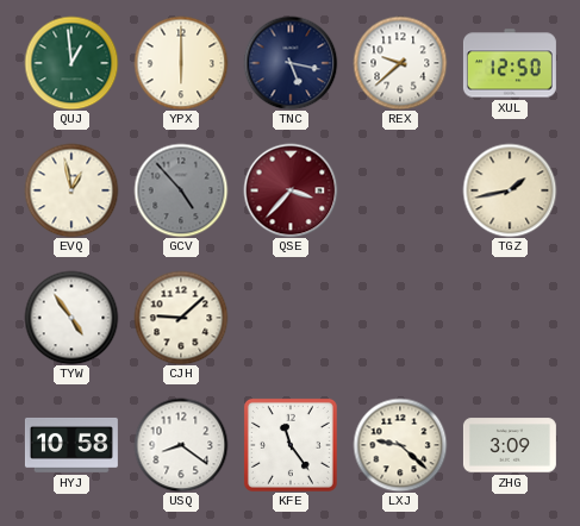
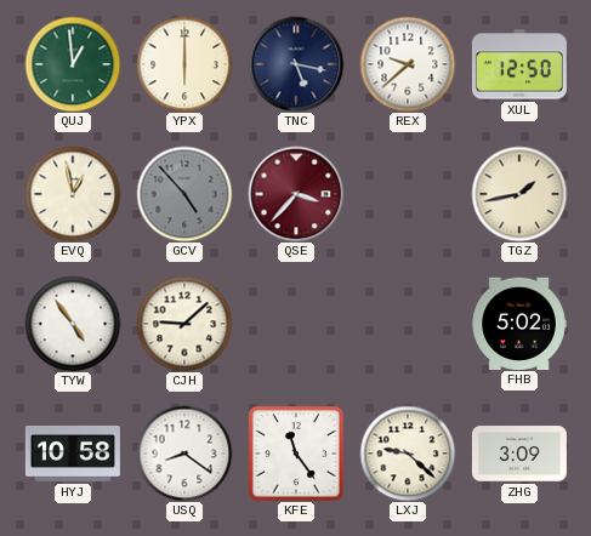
FHB: none -> 5:02
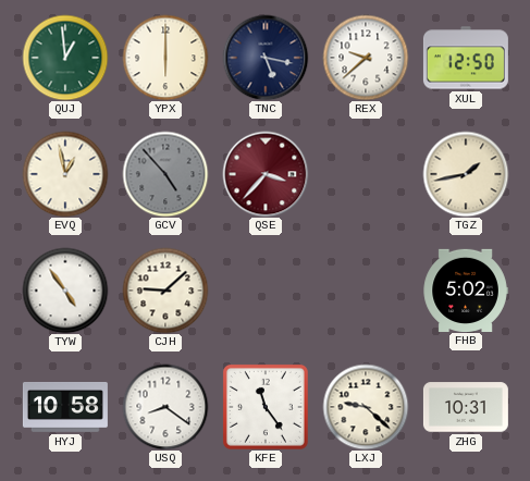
ZHG: 3:09 -> 10:31
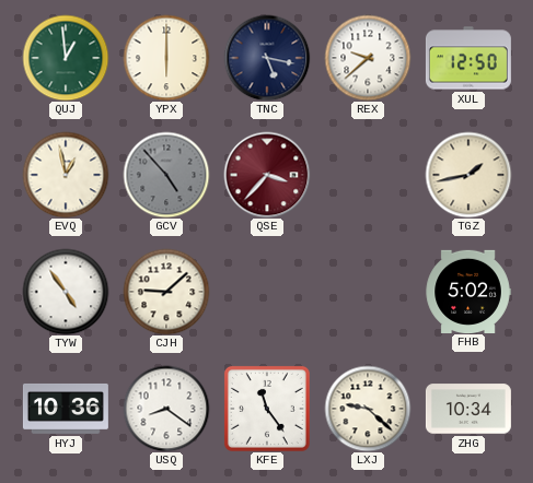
HYJ: 10:58 -> 10:36
ZHG: 10:31 -> 10:34
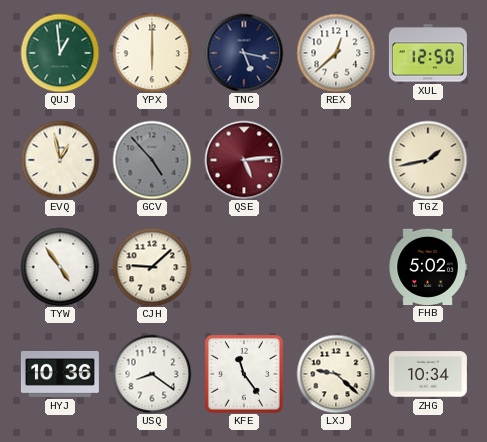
REX: 9:38 -> 12:38
QSE: 3:37 -> 5:14
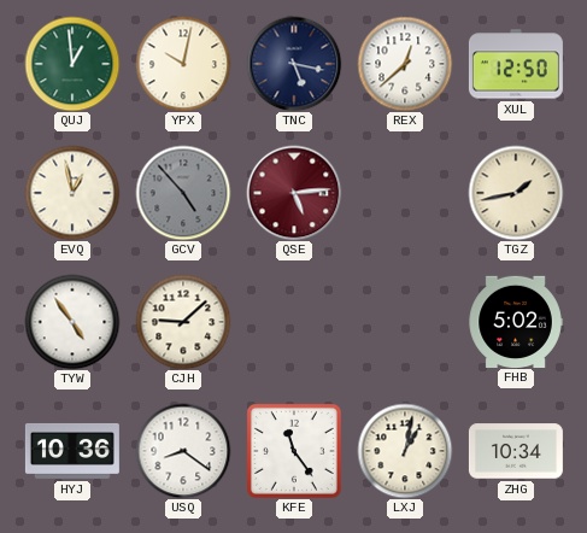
YPX: 6:00 -> 10:02
LXJ: 9:22 -> 1:02
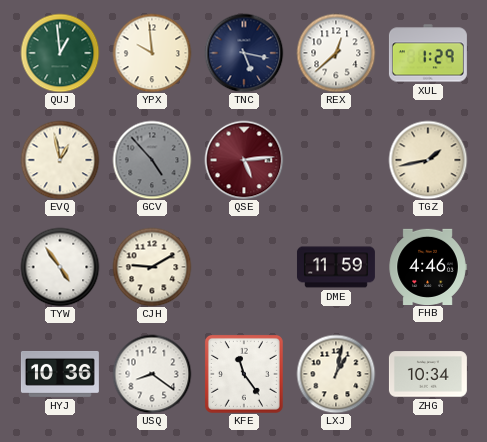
YPX: 10:02 -> 9:59
XUL: 12:50 -> 1:29
CJH: 9:08 -> 9:10
DME: none -> 11:59
FHB: 5:02 -> 4:46
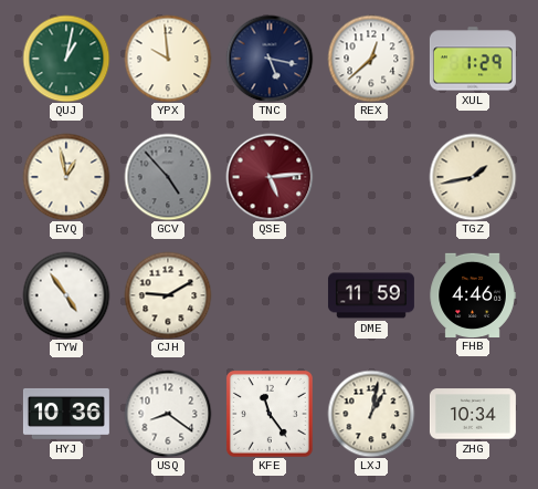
QUJ: 12:59 -> 1:02
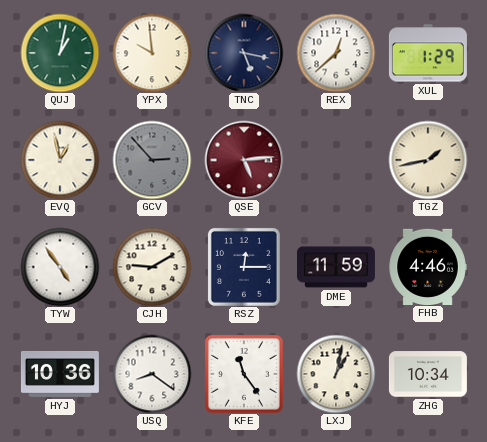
GCV: 4:53 -> 2:53
RSZ: none -> 12:15
